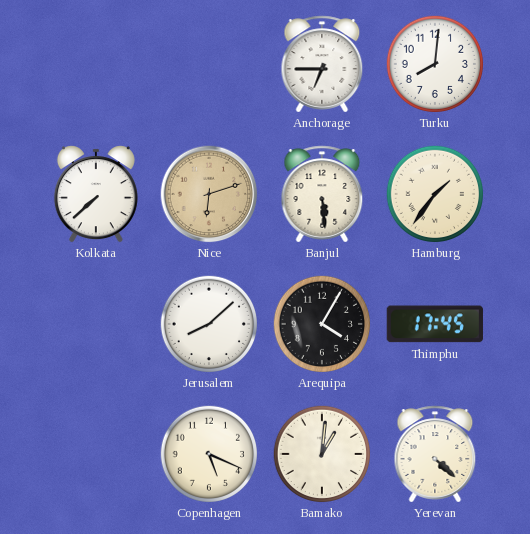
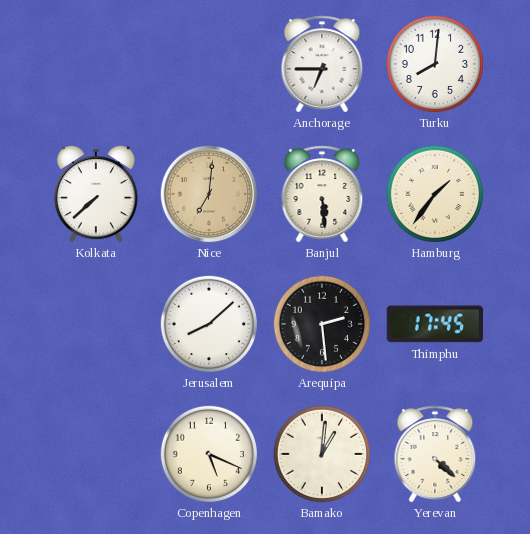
Nice: 6:12 -> 7:01
Arequipa: 4:05 -> 2:29
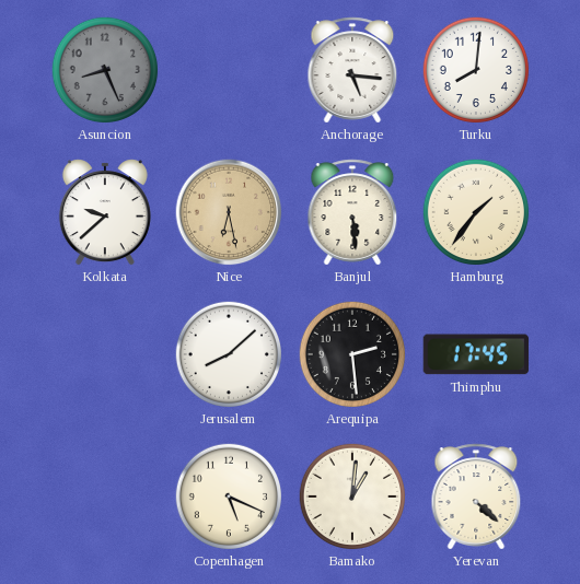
Asuncion: none -> 8:26
Anchorage: 6:45 -> 5:16
Kolkata: 7:38 -> 9:38
Nice: 7:01 -> 6:28
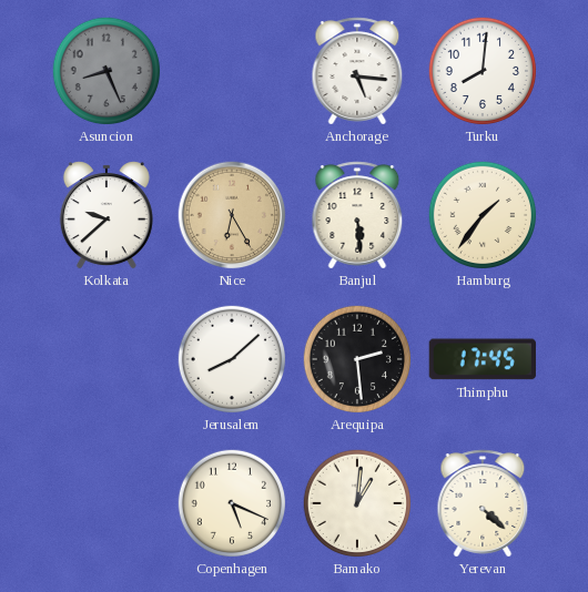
Nice: 6:28 -> 6:25
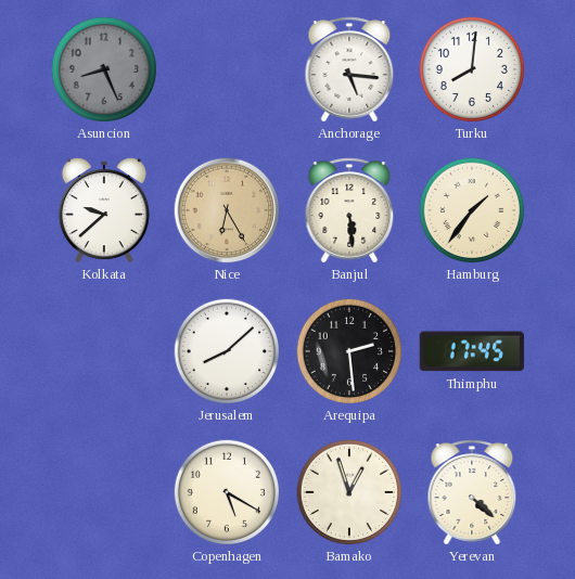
Copenhagen: 5:19 -> 5:20
Bamako: 1:01 -> 12:57
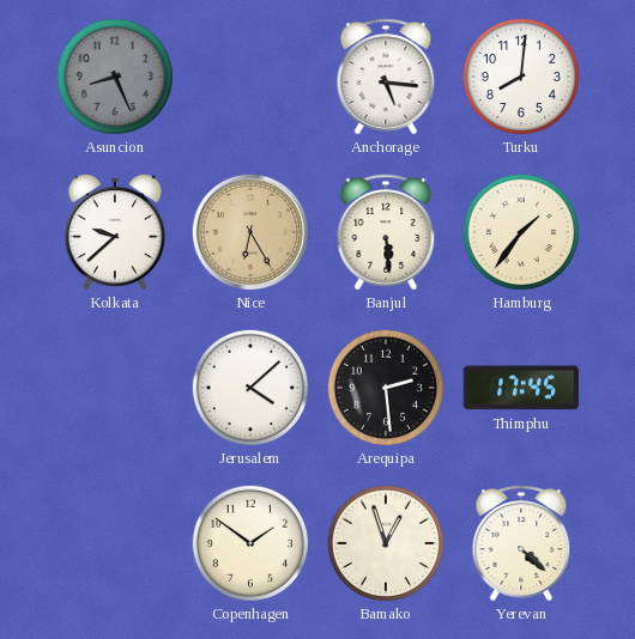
Jerusalem: 8:08 -> 4:08
Copenhagen: 5:20 -> 1:51
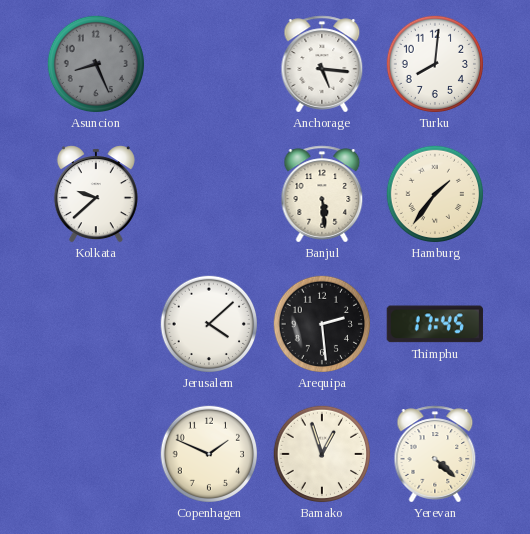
Nice: 6:25 -> none
Copenhagen: 1:51 -> 1:49
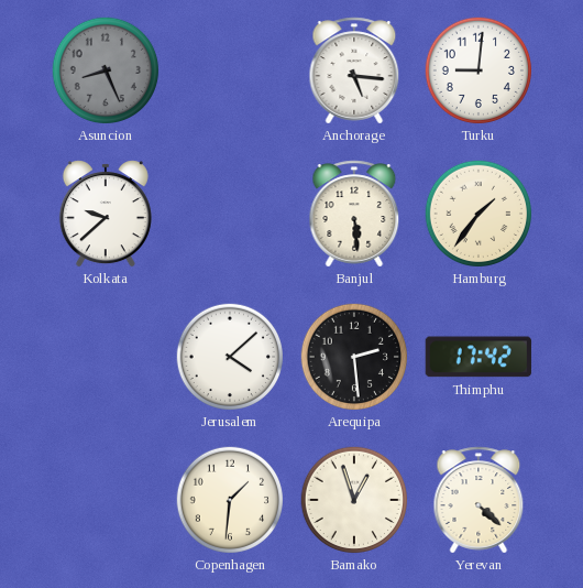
Turku: 8:01 -> 9:01
Thimphu: 17:45 -> 17:42
Copenhagen: 1:49 -> 1:31
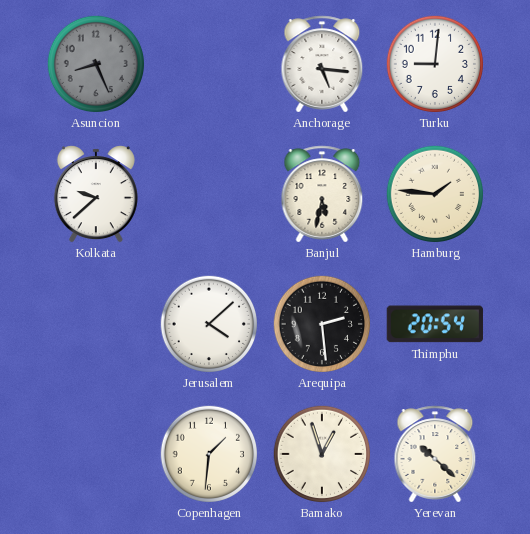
Banjul: 5:29 -> 5:32
Hamburg: 1:36 -> 1:46
Thimphu: 17:42 -> 20:54
Yerevan: 4:22 -> 10:22
